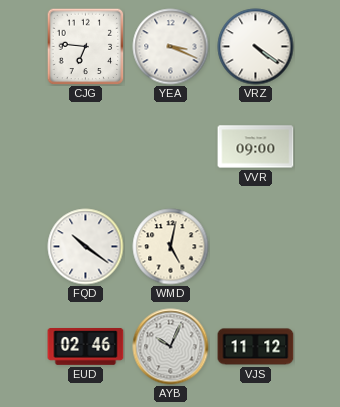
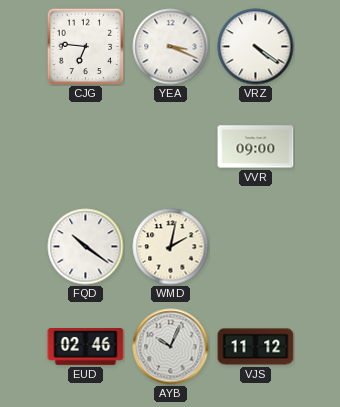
WMD: 5:02 -> 2:02
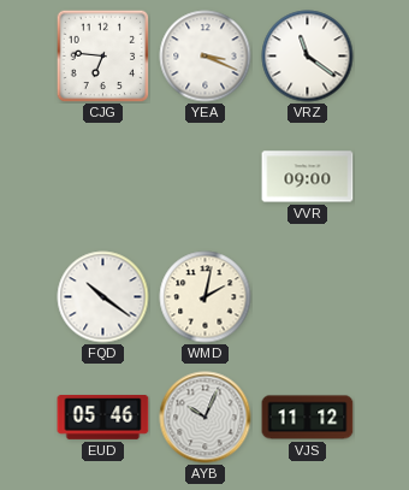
VRZ: 4:21 -> 11:21
EUD: 02:46 -> 05:46
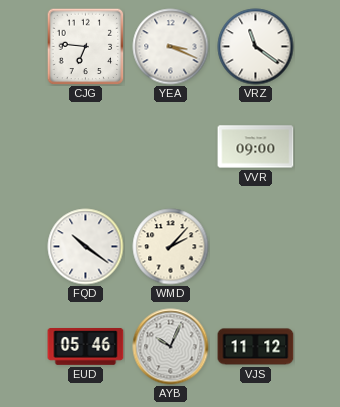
WMD: 2:02 -> 2:07
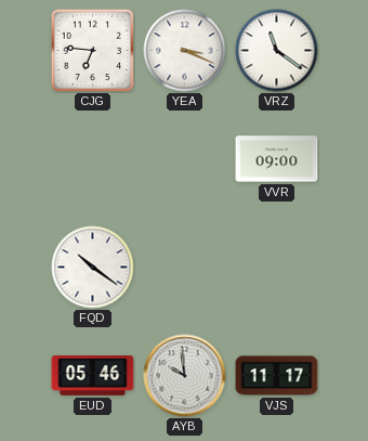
WMD: 2:07 -> none
AYB: 10:04 -> 9:59
VJS: 11:12 -> 11:17
